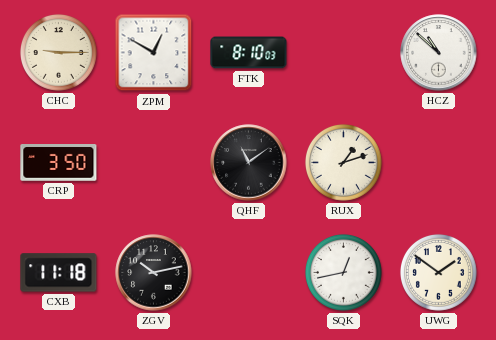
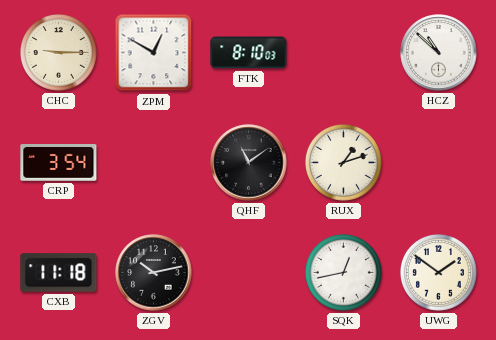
CRP: 3:50 -> 3:54
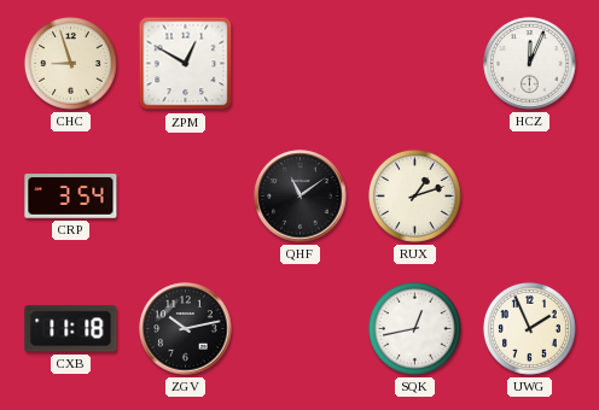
CHC: 9:15 -> 8:57
FTK: 8:10 -> none
HCZ: 10:52 -> 12:04
UWG: 1:51 -> 1:56
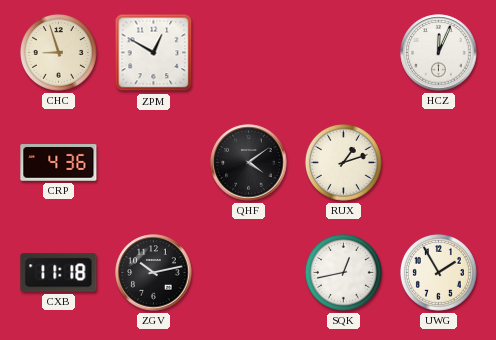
CRP: 3:54 -> 4:36
QHF: 11:09 -> 4:09
UWG: 1:56 -> 1:55
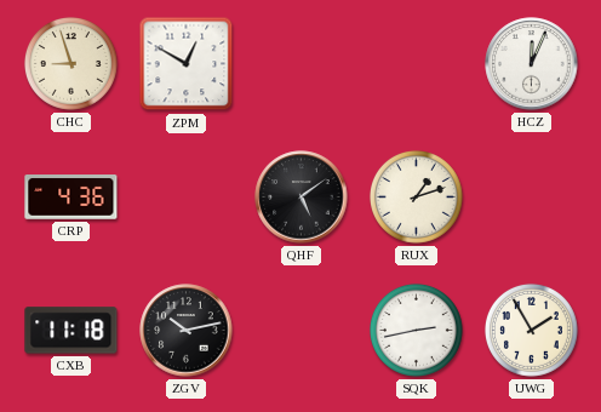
QHF: 4:09 -> 5:09
SQK: 12:43 -> 2:43
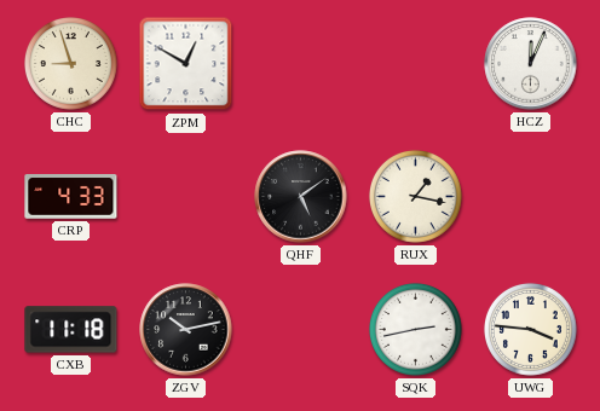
CRP: 4:36 -> 4:33
RUX: 1:12 -> 1:17
UWG: 1:55 -> 3:46
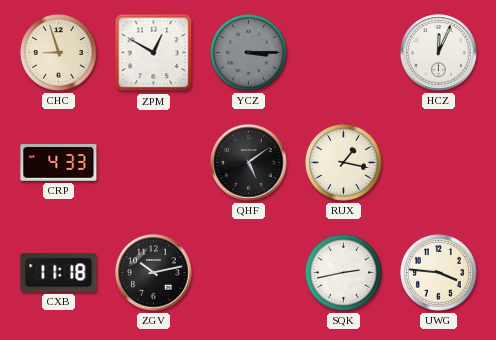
YCZ: none -> 3:15
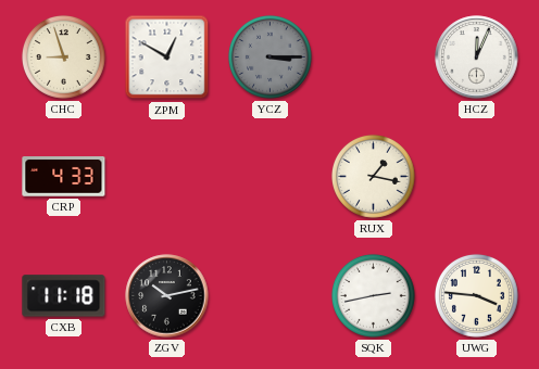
QHF: 5:09 -> none
